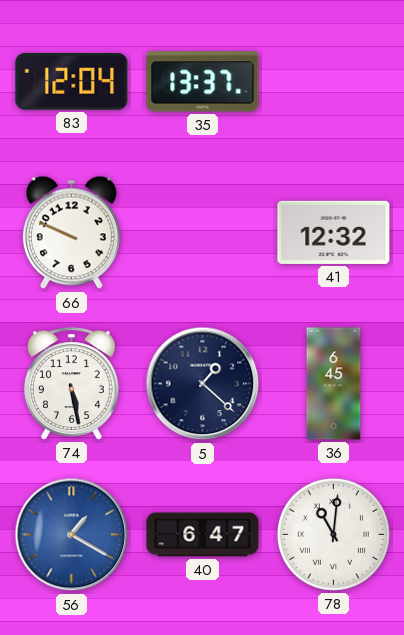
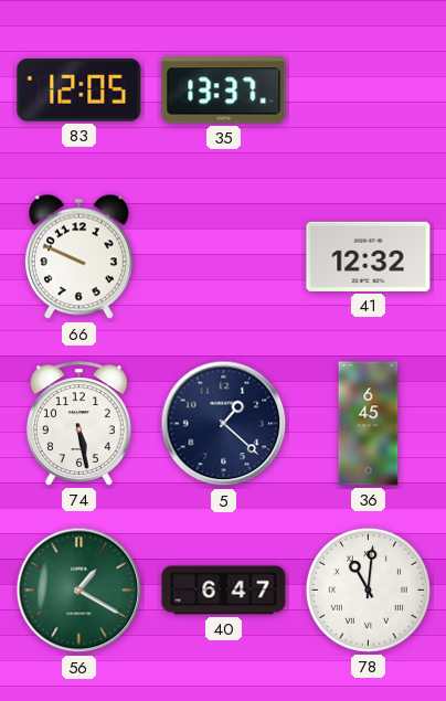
83: 12:04 -> 12:05
56 dial: blue -> green
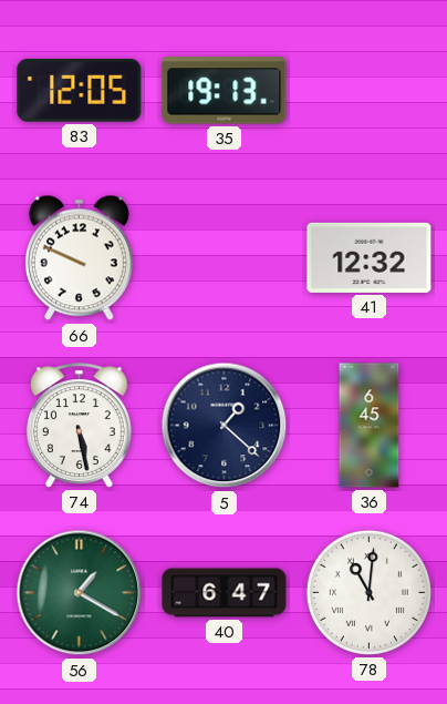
35: 13:37 -> 19:13
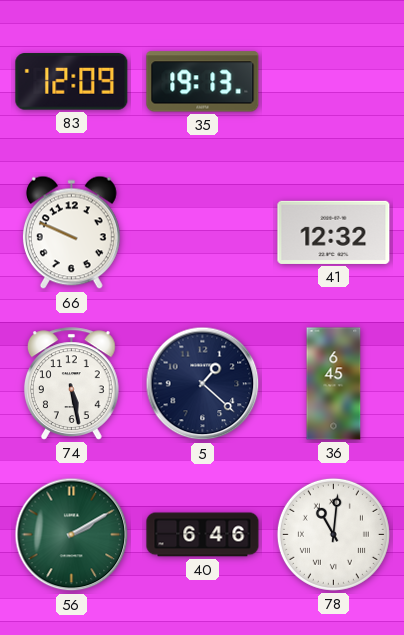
83: 12:05 -> 12:09
56: 1:20 -> 2:10
40: 6:47 -> 6:46
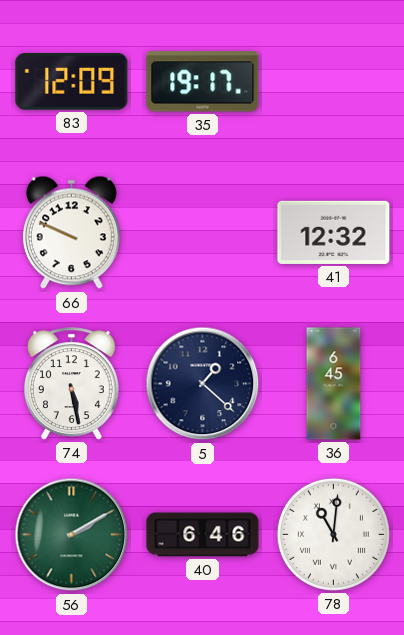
35: 19:13 -> 19:17
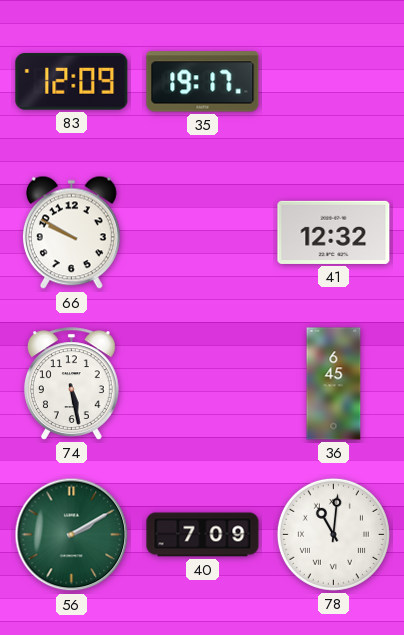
66: 9:49 -> 9:50
5: 1:22 -> none
40: 6:46 -> 7:09
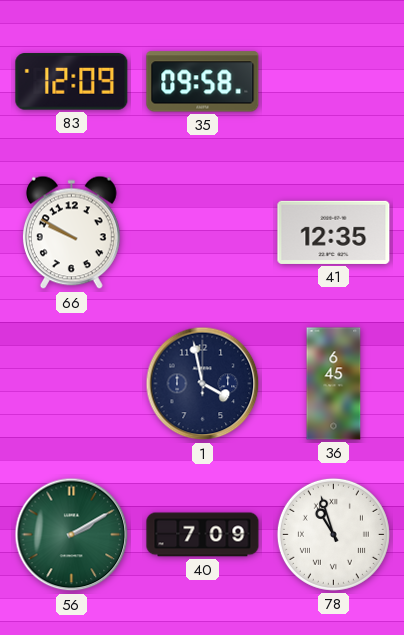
35: 19:17 -> 09:58
41: 12:32 -> 12:35
74: 5:28 -> none
1: none -> 3:58
78: 11:01 -> 10:57
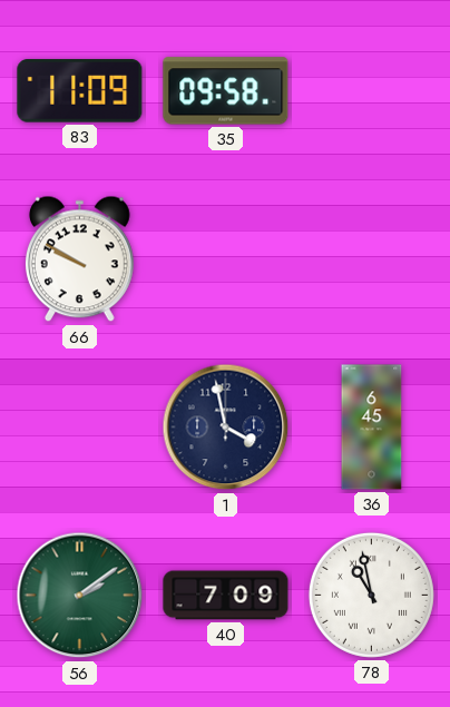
83: 12:09 -> 11:09
41: 12:35 -> none
56: 2:10 -> 2:09
78: 10:57 -> 10:58
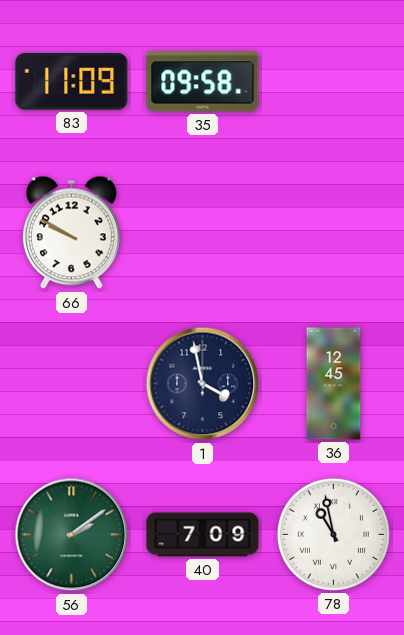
36: 6:45 -> 12:45
